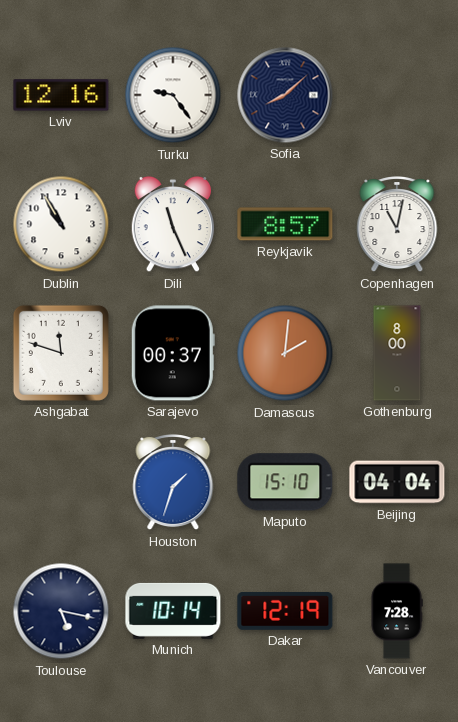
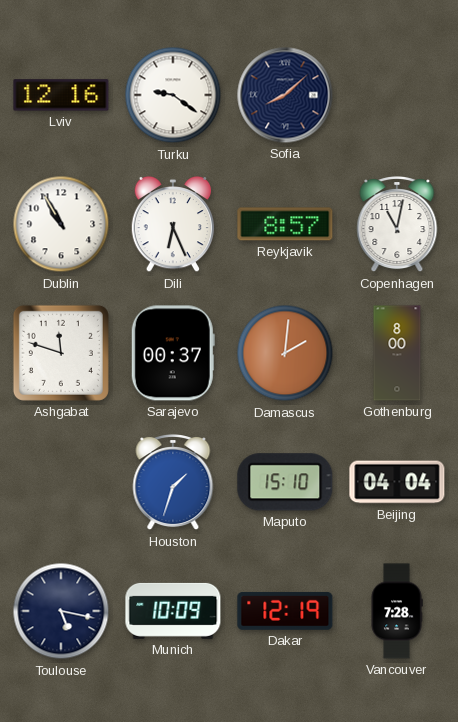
Turku: 9:24 -> 9:21
Dili: 11:26 -> 6:26
Munich: 10:14 -> 10:09
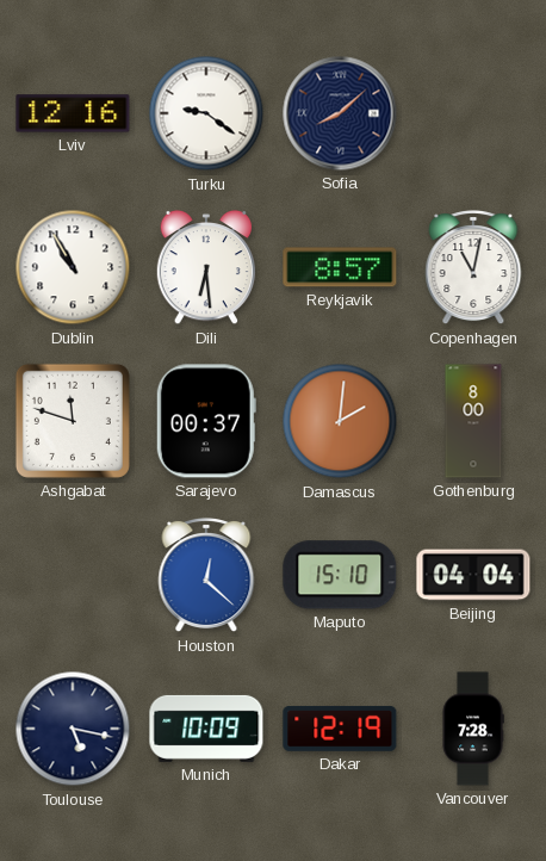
Dili: 6:26 -> 6:29
Houston: 1:33 -> 12:22
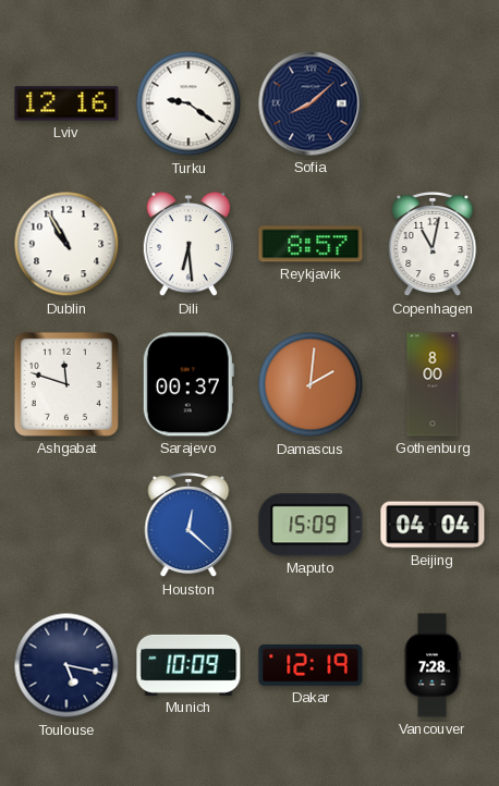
Maputo: 15:10 -> 15:09
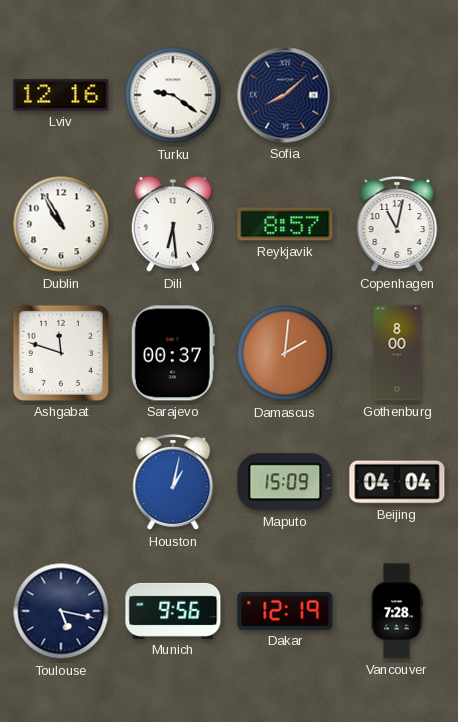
Houston: 12:22 -> 1:02
Munich: 10:09 -> 9:56
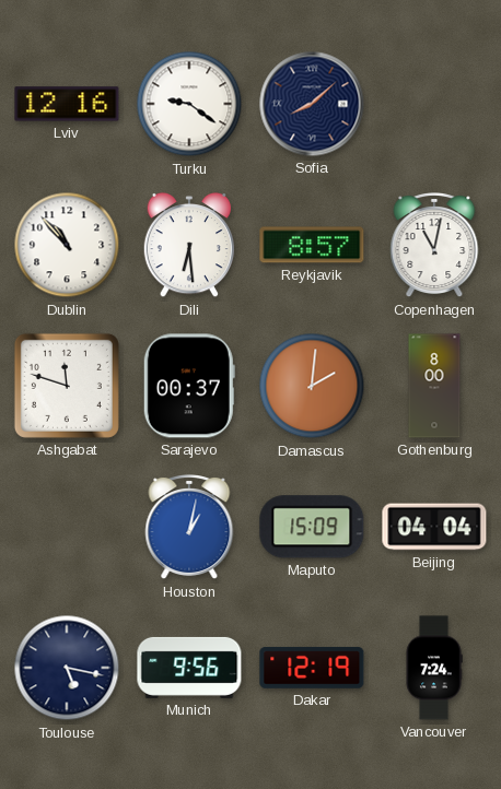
Dublin: 10:55 -> 10:53
Vancouver: 7:28 -> 7:24
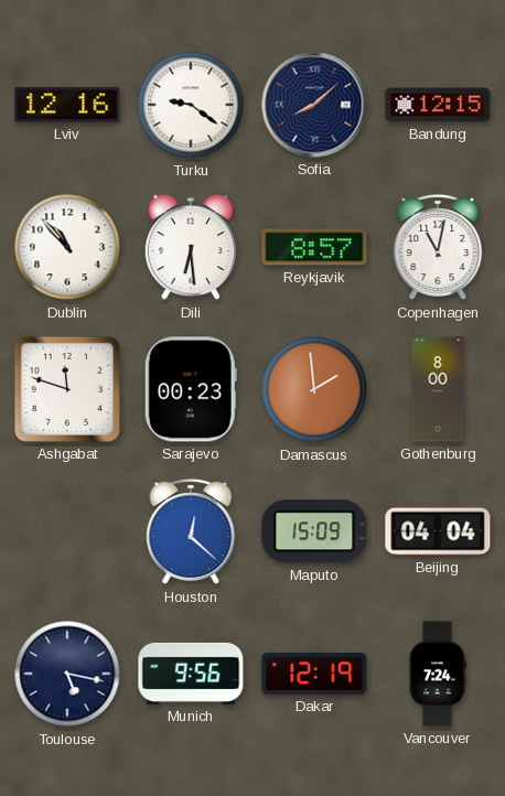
Bandung: none -> 12:15
Sarajevo: 00:37 -> 00:23
Damascus: 2:01 -> 1:59
Houston: 1:02 -> 12:22
